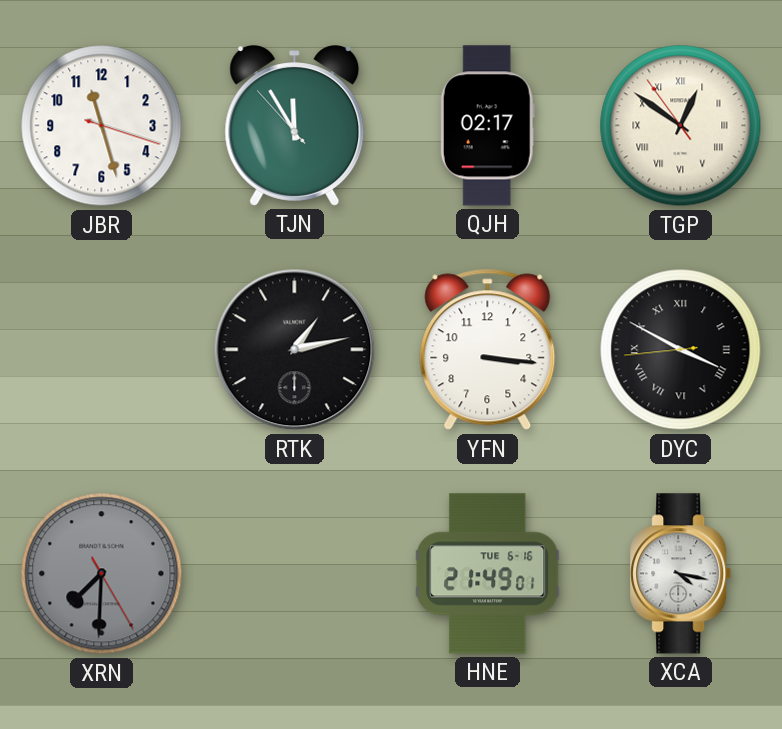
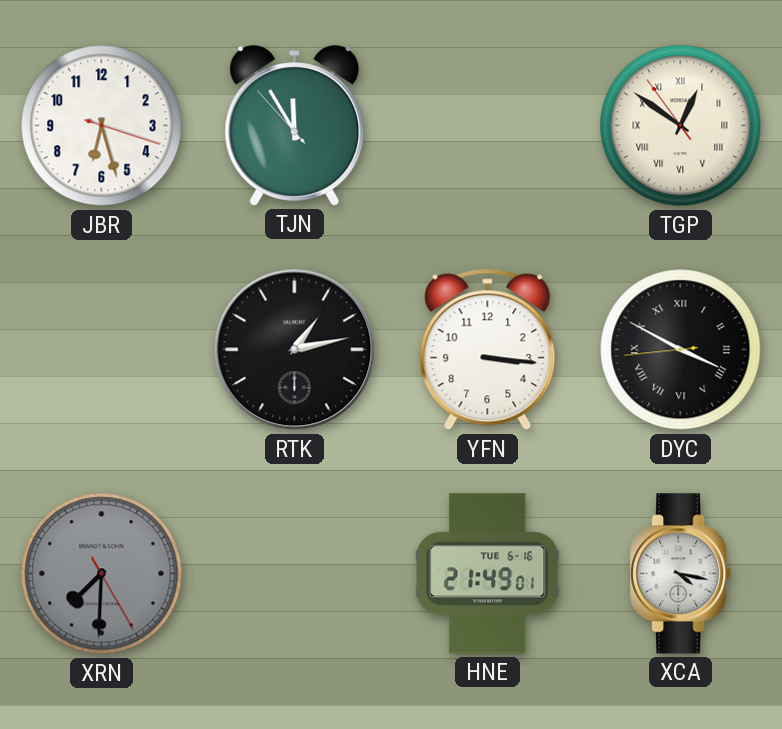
JBR: 11:27 -> 6:27
QJH: 02:17 -> none
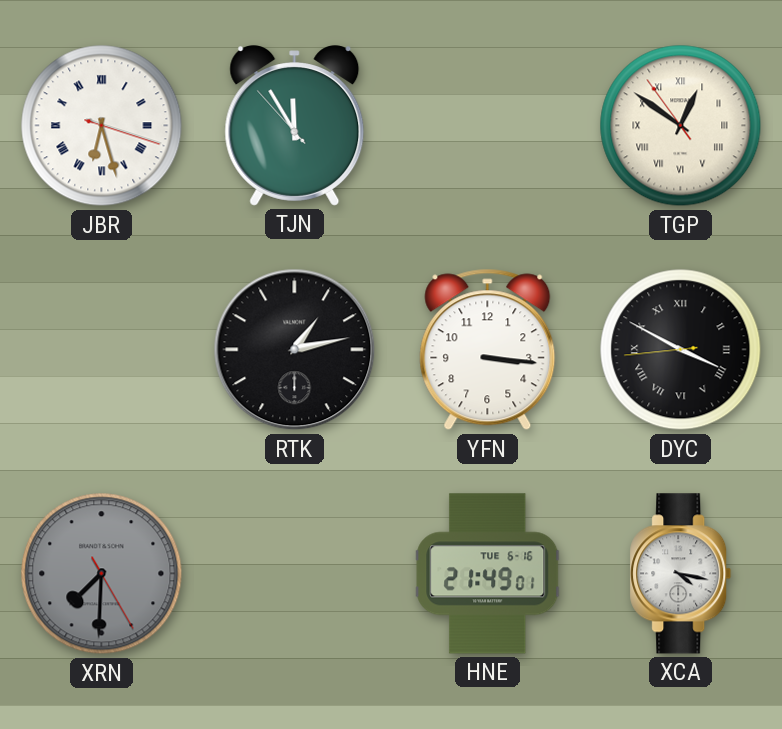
JBR numerals: Arabic -> Roman
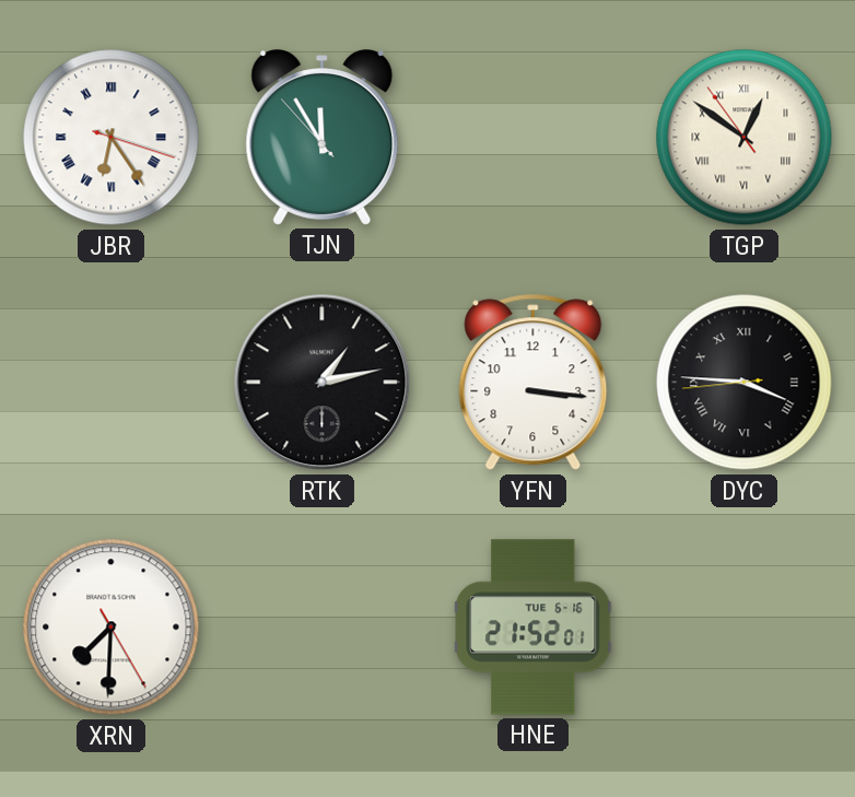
JBR: 6:27 -> 6:24
DYC: 3:49 -> 3:45
XRN dial: grey -> white
HNE: 21:49 -> 21:52
XCA: 4:17 -> none
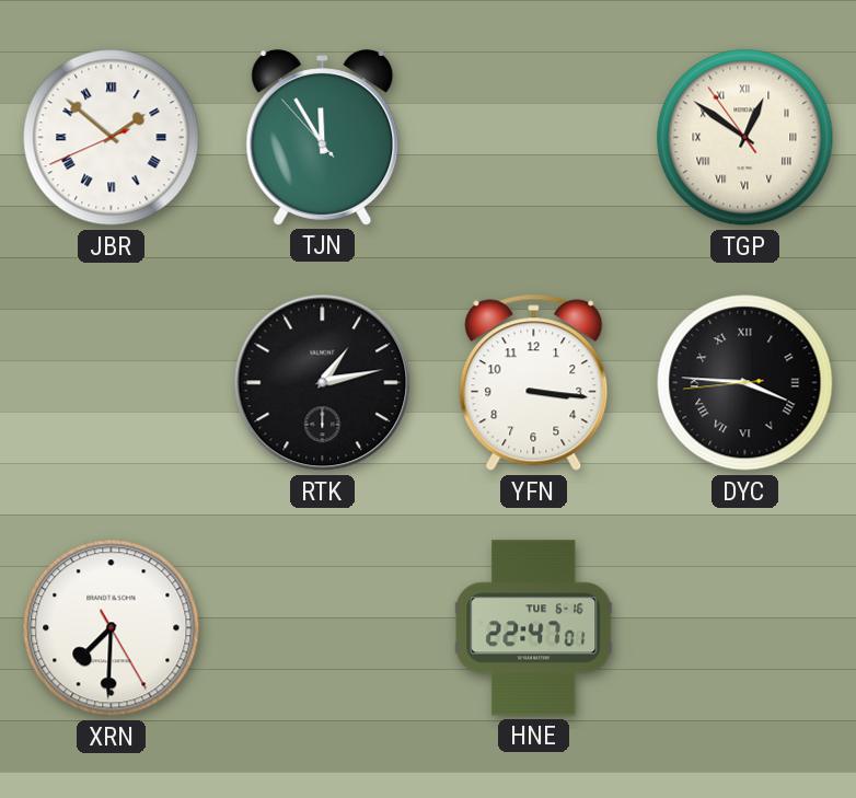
JBR: 6:24 -> 1:51
HNE: 21:52 -> 22:47
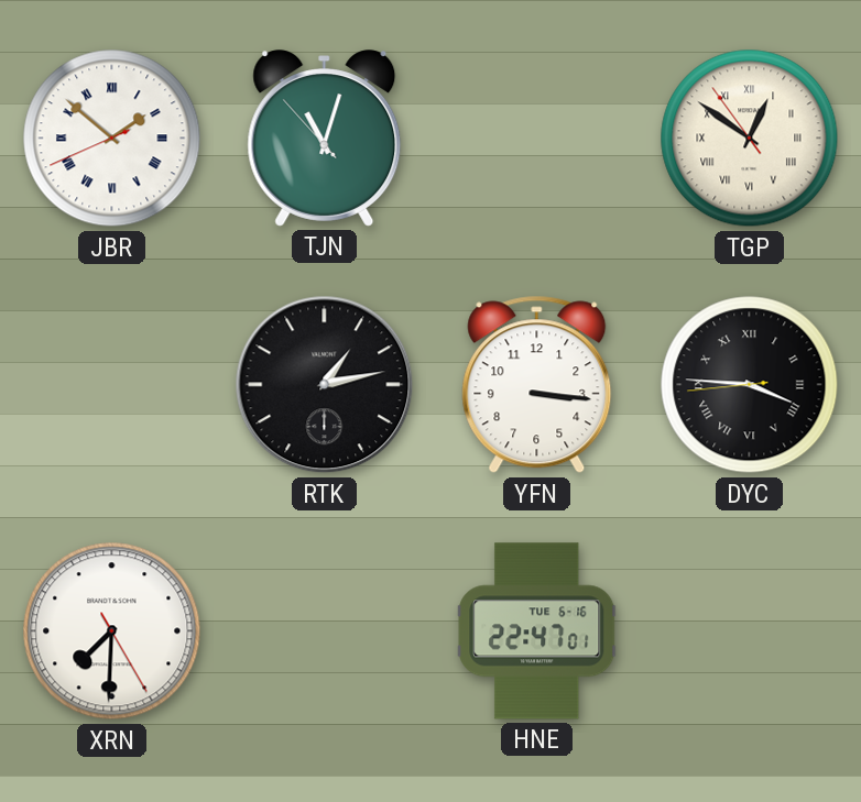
TJN: 11:54 -> 11:02
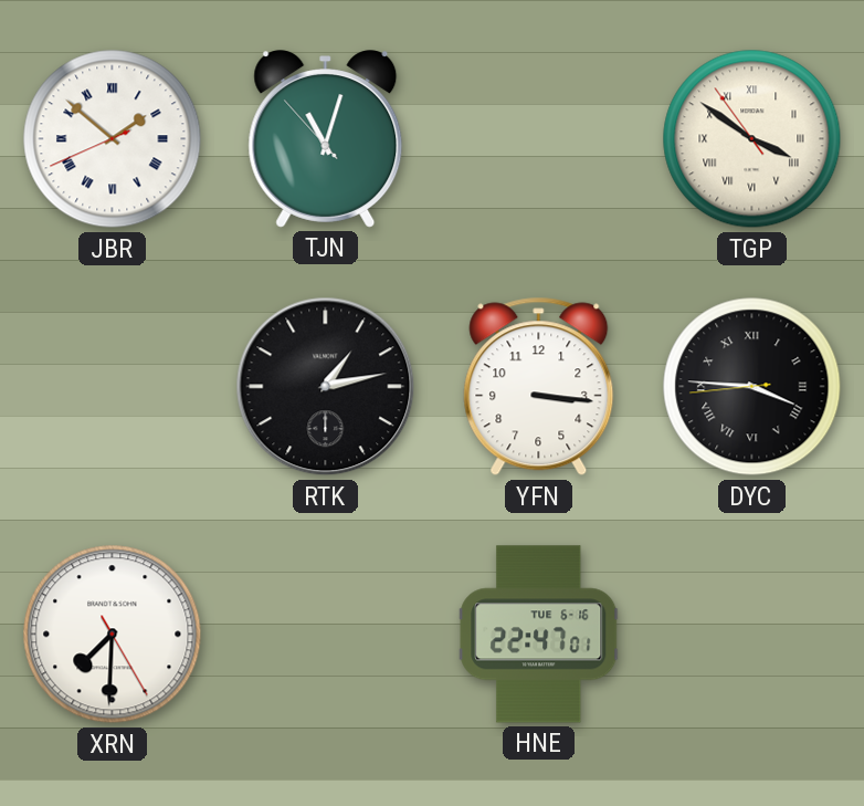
TGP: 12:50 -> 3:50
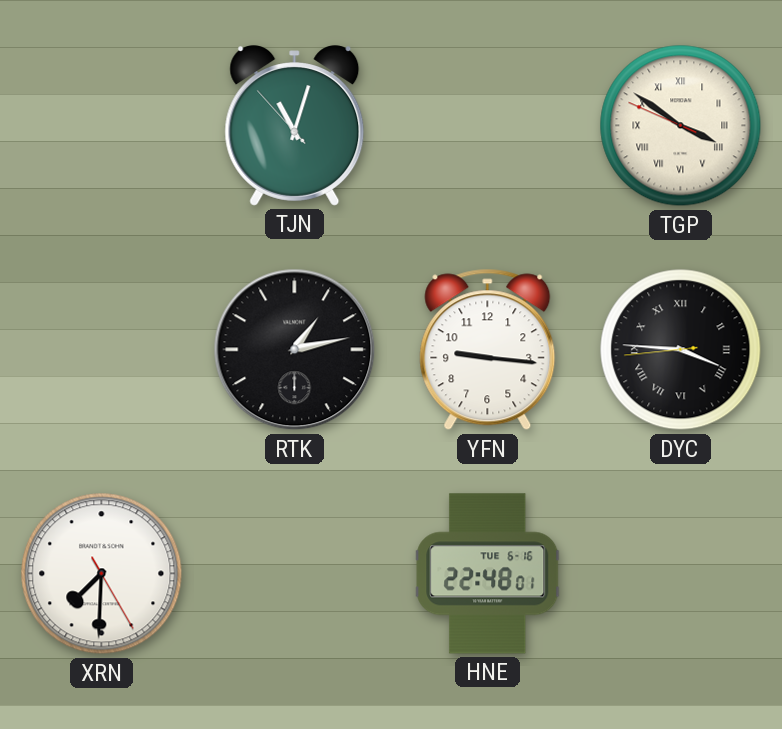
JBR: 1:51 -> none
TGP: 3:50:54 -> 3:50:49
YFN: 3:16 -> 9:16
HNE: 22:47 -> 22:48
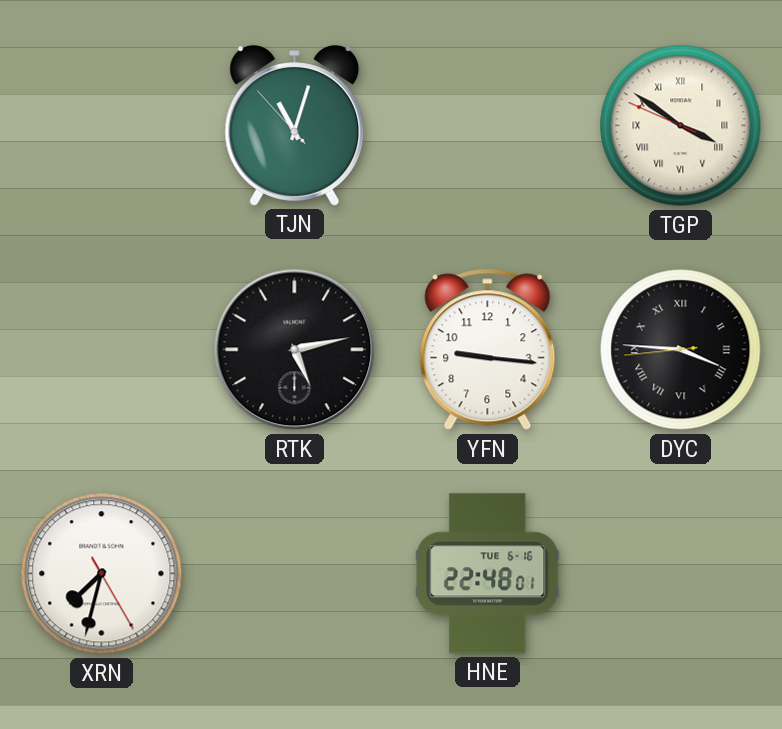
RTK: 1:13 -> 5:13
XRN: 7:30 -> 7:32
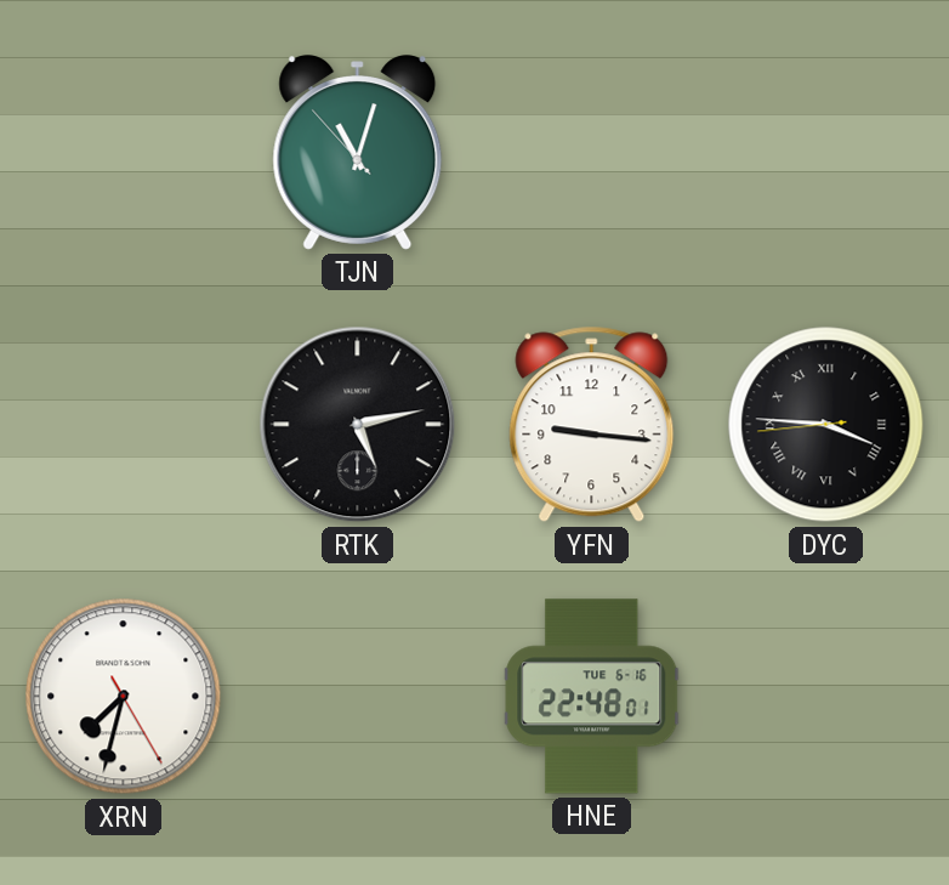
TGP: 3:50 -> none
